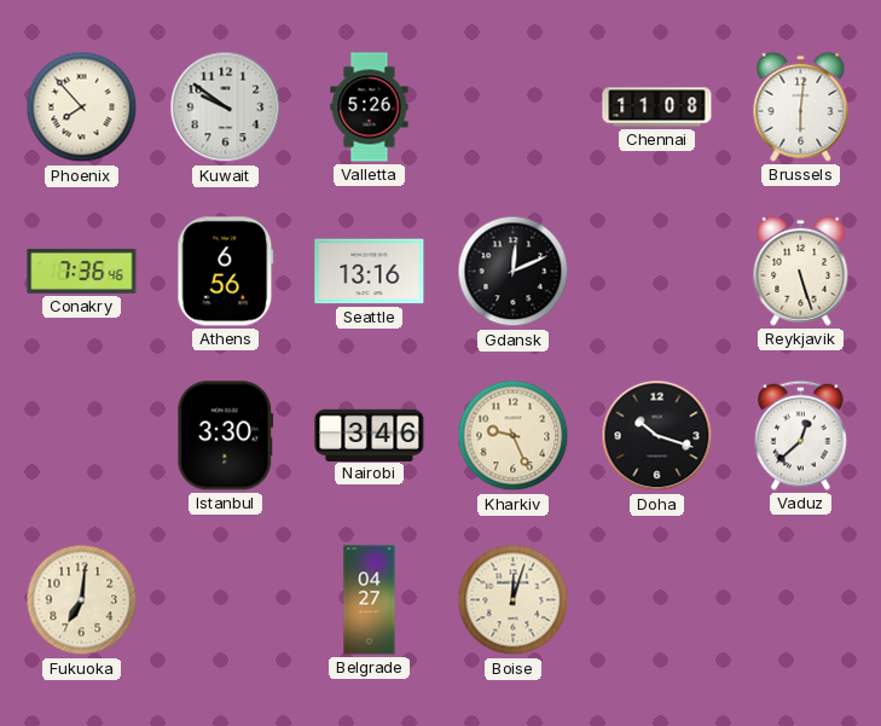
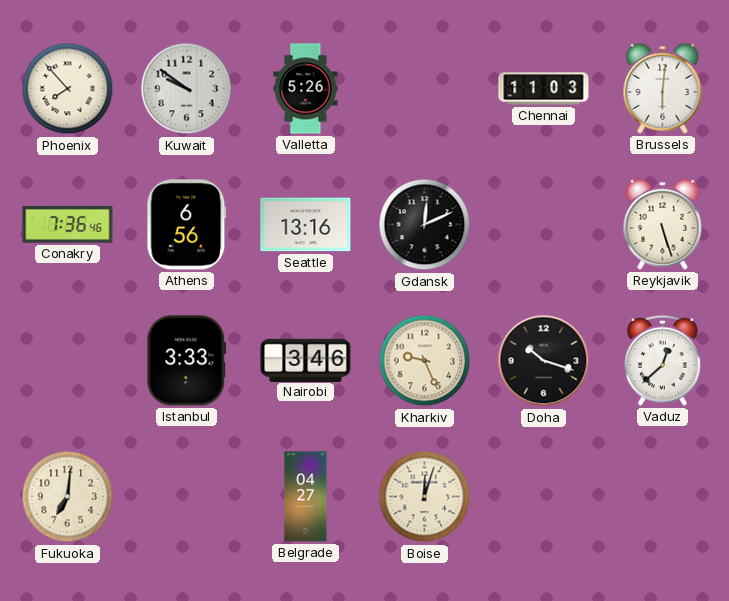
Chennai: 11:08 -> 11:03
Istanbul: 3:30 -> 3:33
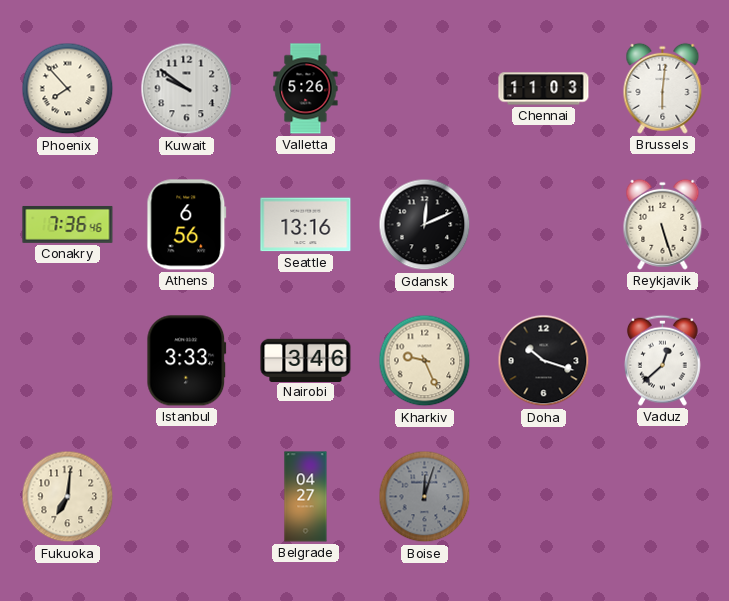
Boise dial: cream -> grey
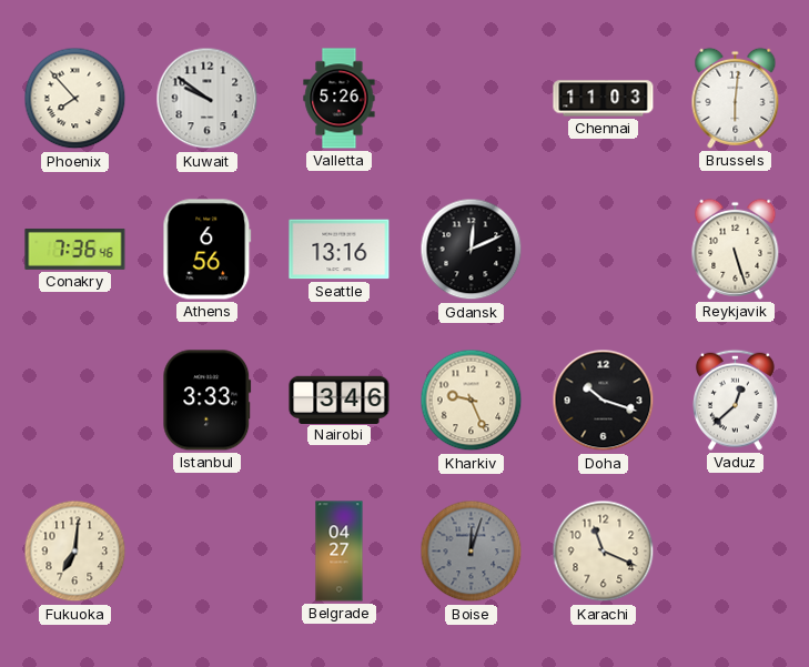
Karachi: none -> 11:19
